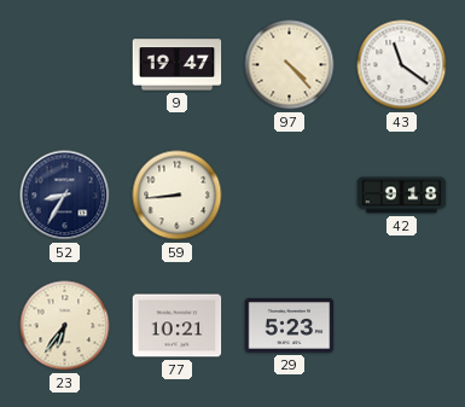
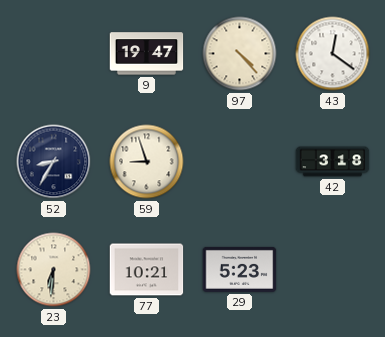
43: 11:21 -> 12:21
59: 8:44 -> 8:57
42: 9:18 -> 3:18
23: 6:36 -> 6:31
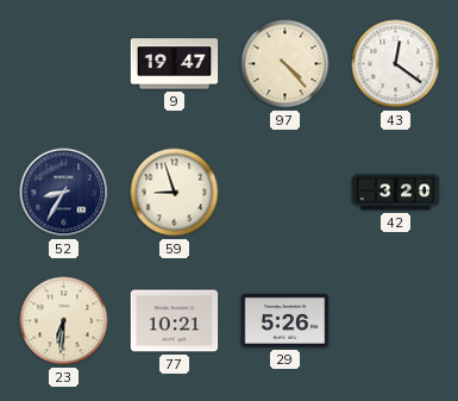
42: 3:18 -> 3:20
29: 5:23 -> 5:26
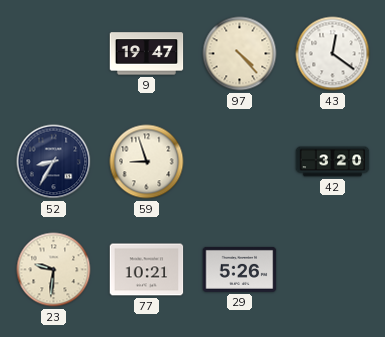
23: 6:31 -> 9:31
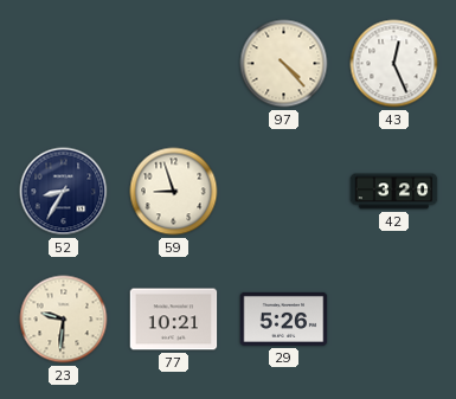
9: 19:47 -> none
43: 12:21 -> 12:26
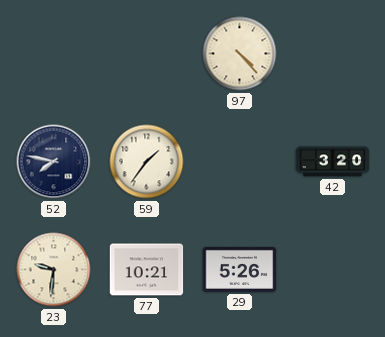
43: 12:26 -> none
52: 8:35 -> 7:47
59: 8:57 -> 1:36
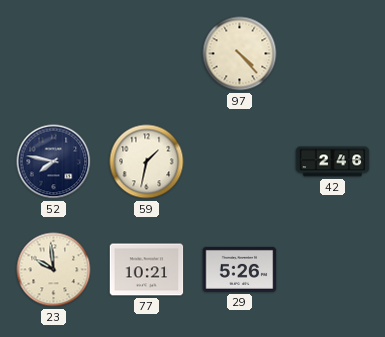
59: 1:36 -> 1:32
42: 3:20 -> 2:46
23: 9:31 -> 9:59
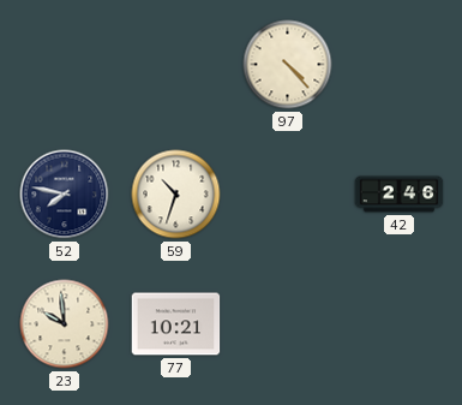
59: 1:32 -> 10:33
29: 5:26 -> none
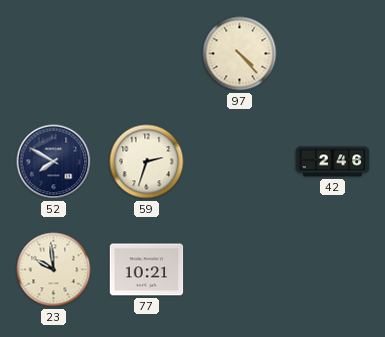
52: 7:47 -> 7:50
59: 10:33 -> 2:33
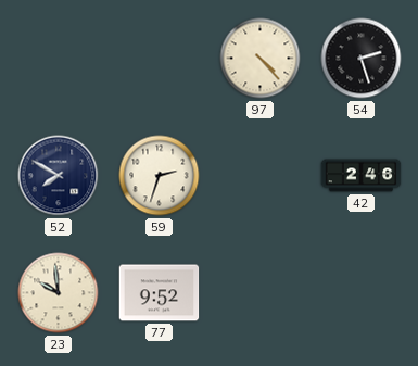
54: none -> 2:27
77: 10:21 -> 9:52
